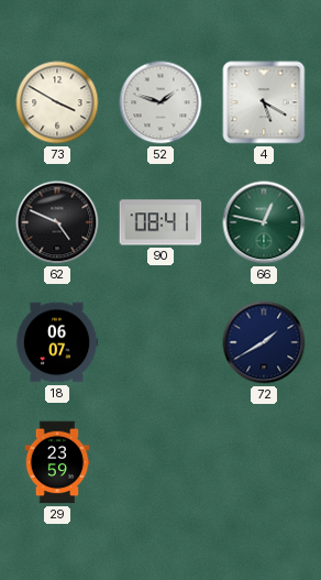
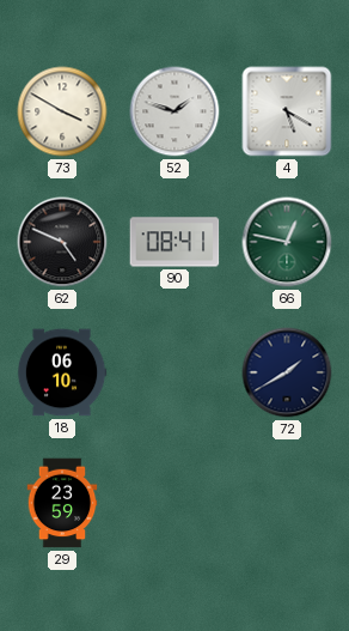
18: 06:07 -> 06:10
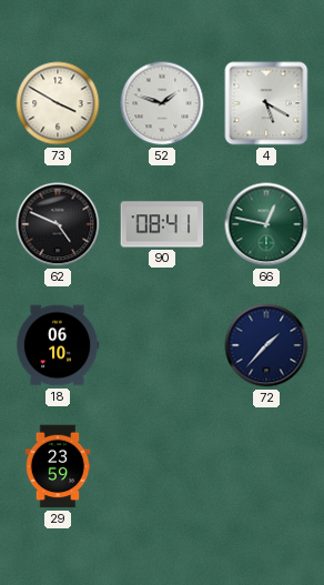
72: 1:40 -> 1:37
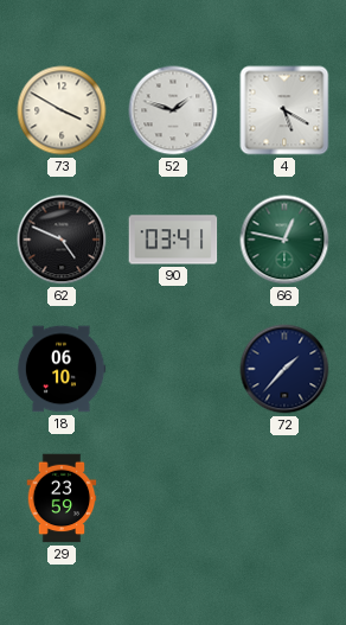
90: 08:41 -> 03:41
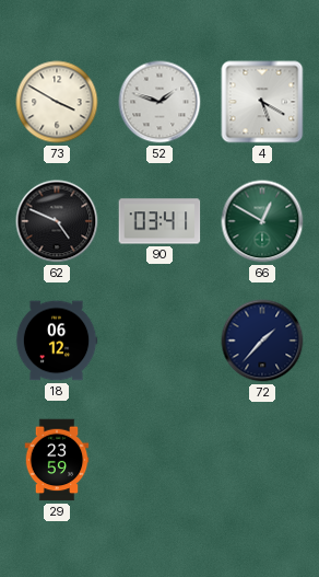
66: 12:47 -> 12:50
18: 06:10 -> 06:12
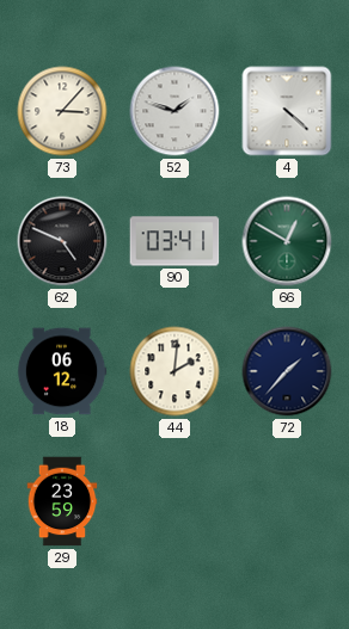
73: 3:50 -> 3:07
4: 5:20 -> 4:22
44: none -> 2:01
